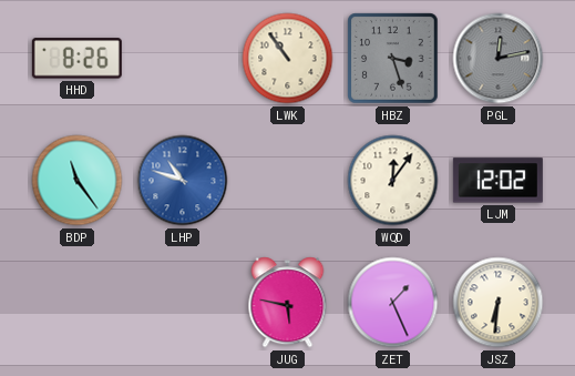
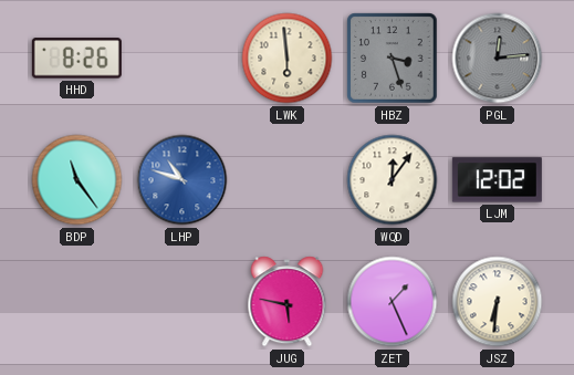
LWK: 10:54 -> 5:59
PGL: 12:13 -> 12:14
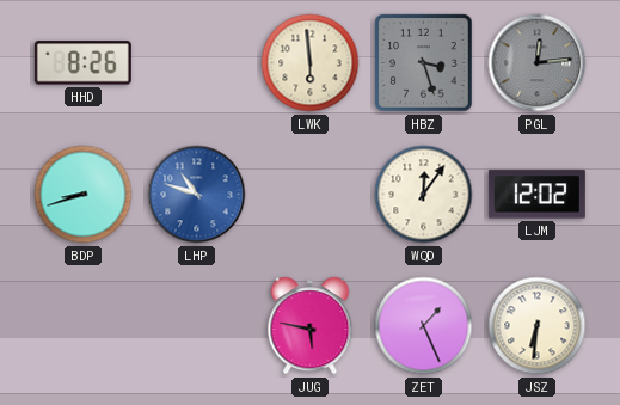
BDP: 11:24 -> 8:42
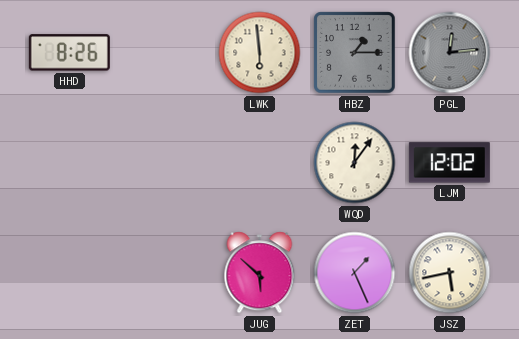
HBZ: 3:27 -> 1:15
BDP: 8:42 -> none
LHP: 10:48 -> none
JUG: 5:47 -> 5:52
JSZ: 6:31 -> 5:43
